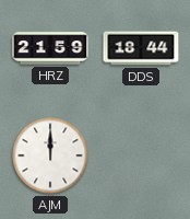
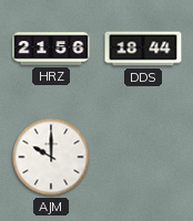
HRZ: 21:59 -> 21:56
AJM: 12:00 -> 10:00
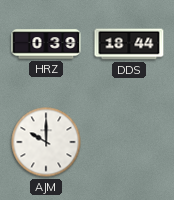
HRZ: 21:56 -> 0:39
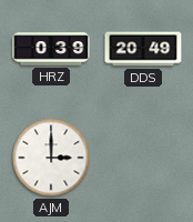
DDS: 18:44 -> 20:49
AJM: 10:00 -> 3:00
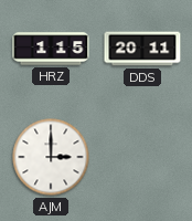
HRZ: 0:39 -> 1:15
DDS: 20:49 -> 20:11
